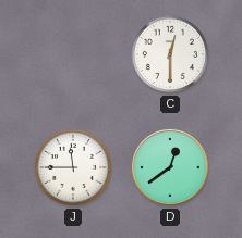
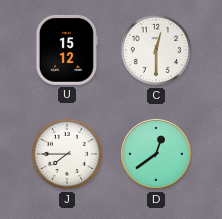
U: none -> 15:12
J: 11:45 -> 7:45
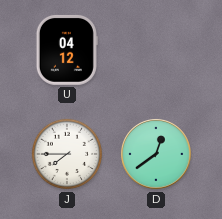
U: 15:12 -> 04:12
C: 12:30 -> none
